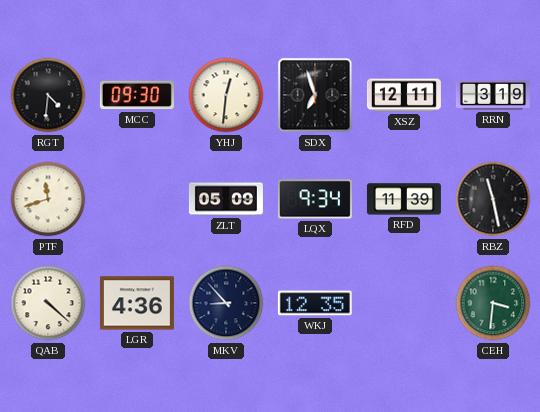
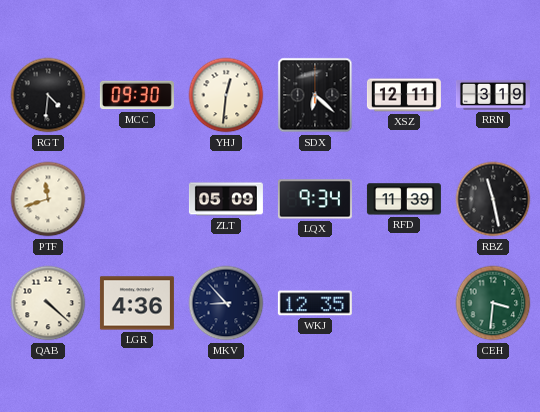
SDX: 6:57 -> 6:22
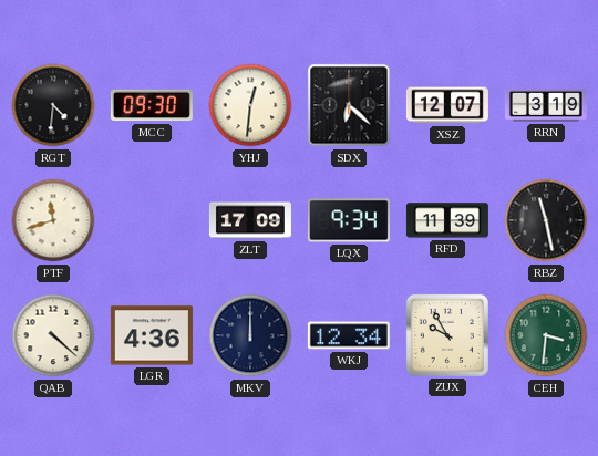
XSZ: 12:11 -> 12:07
ZLT: 05:09 -> 17:09
MKV: 8:53 -> 12:00
WKJ: 12:35 -> 12:34
ZUX: none -> 9:55
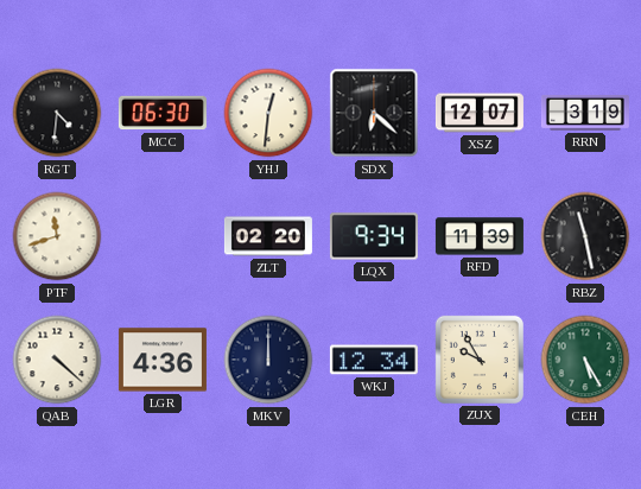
MCC: 09:30 -> 06:30
ZLT: 17:09 -> 02:20
CEH: 3:31 -> 5:25
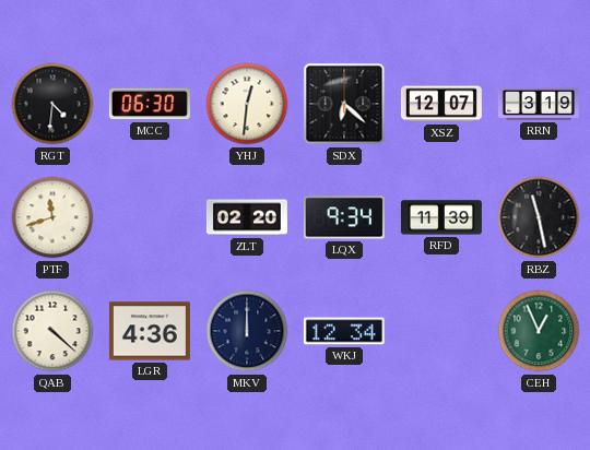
ZUX: 9:55 -> none
CEH: 5:25 -> 12:56
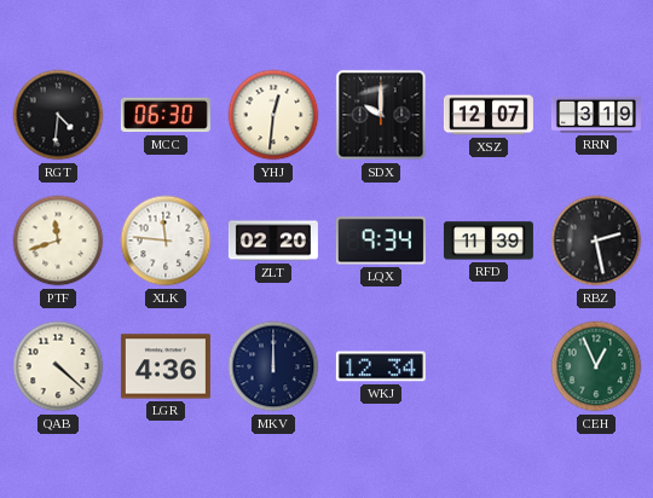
SDX: 6:22 -> 10:00
XLK: none -> 11:46
RBZ: 11:28 -> 2:28
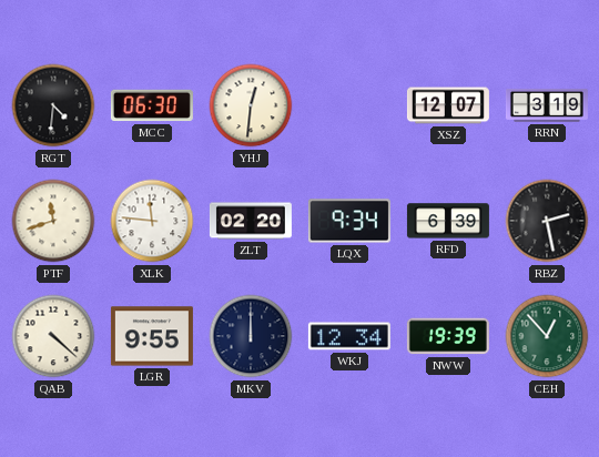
SDX: 10:00 -> none
RFD: 11:39 -> 6:39
LGR: 4:36 -> 9:55
NWW: none -> 19:39
CEH: 12:56 -> 12:53
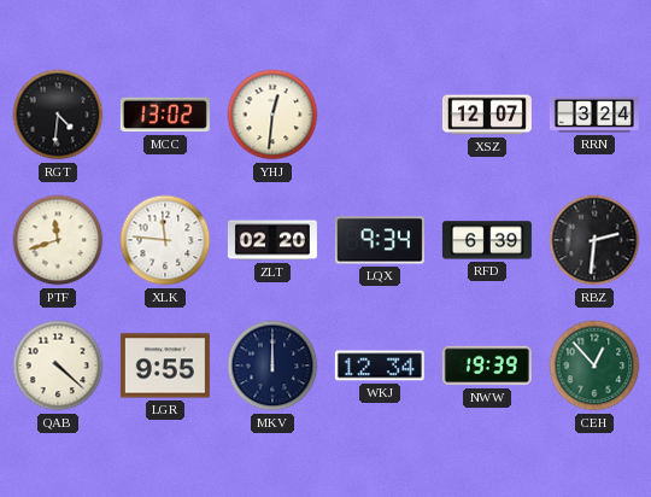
MCC: 06:30 -> 13:02
RRN: 3:19 -> 3:24
RBZ: 2:28 -> 2:31
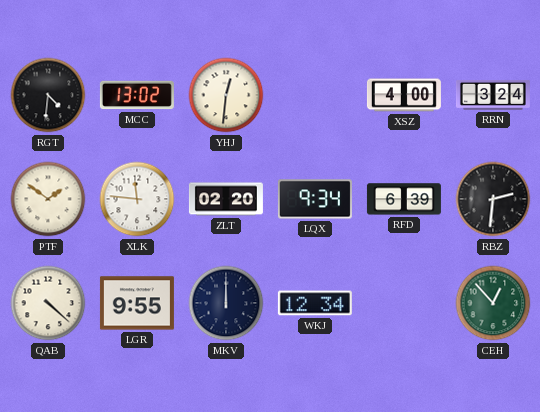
XSZ: 12:07 -> 4:00
PTF: 11:42 -> 1:51
NWW: 19:39 -> none
